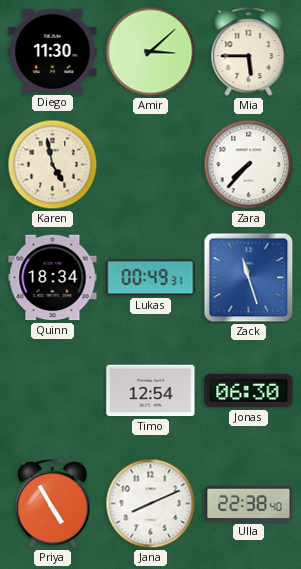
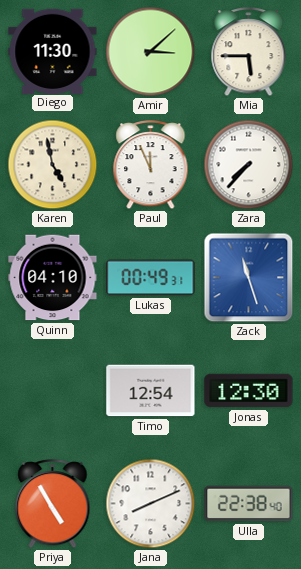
Paul: none -> 11:56
Quinn: 18:34 -> 04:10
Jonas: 06:30 -> 12:30
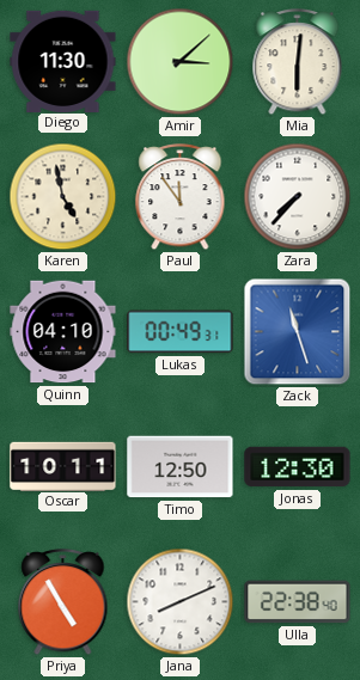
Mia: 5:45 -> 6:01
Paul: 11:56 -> 11:54
Oscar: none -> 10:11
Timo: 12:54 -> 12:50
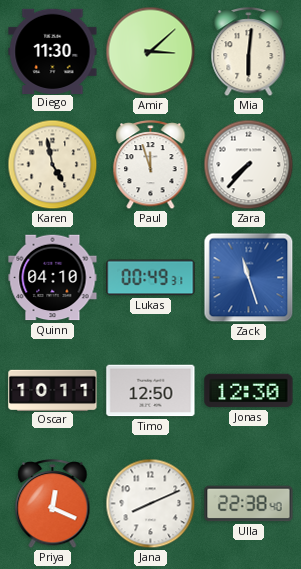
Paul: 11:54 -> 11:57
Priya: 4:55 -> 12:19
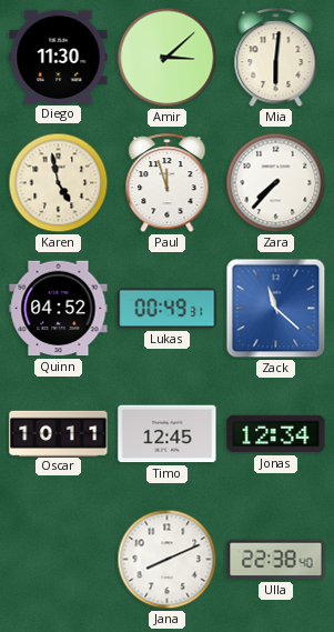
Quinn: 04:10 -> 04:52
Zack: 11:27 -> 11:22
Timo: 12:50 -> 12:45
Jonas: 12:30 -> 12:34
Priya: 12:19 -> none
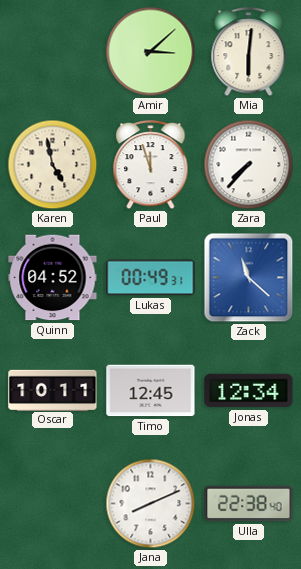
Diego: 11:30 -> none
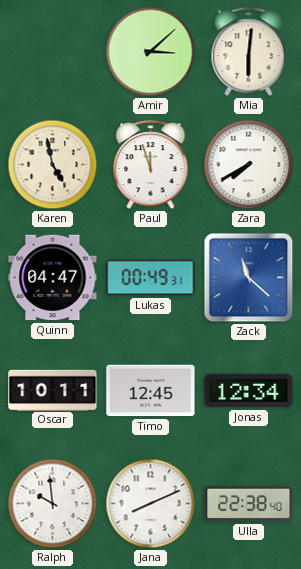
Zara: 7:37 -> 7:40
Quinn: 04:52 -> 04:47
Ralph: none -> 9:59
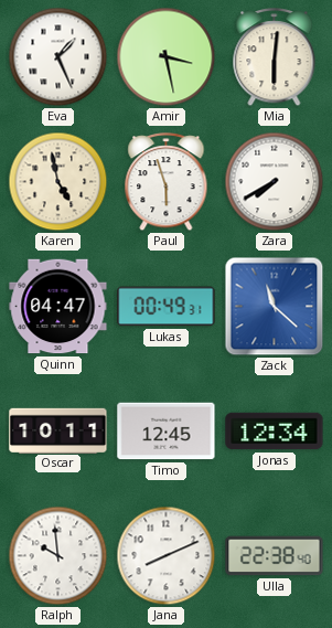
Eva: none -> 1:26
Amir: 3:08 -> 3:28
Paul: 11:57 -> 5:57
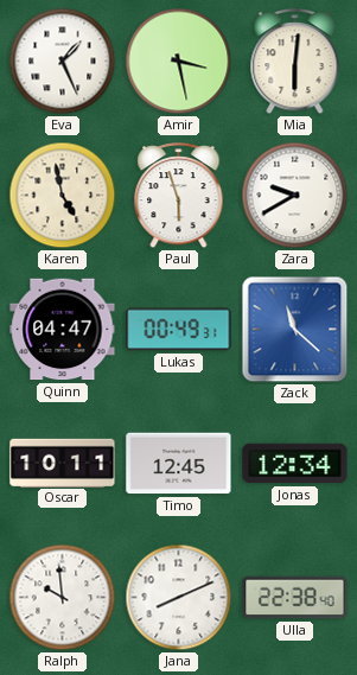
Zara: 7:40 -> 9:40
